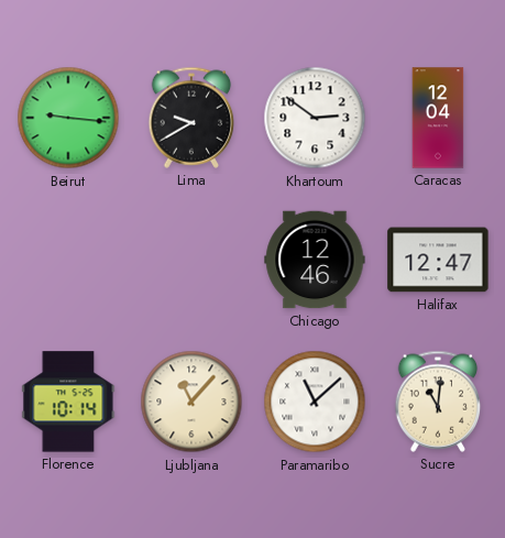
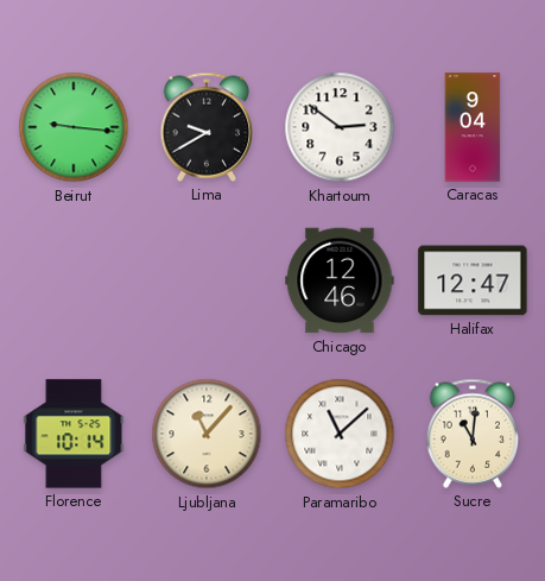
Caracas: 12:04 -> 9:04
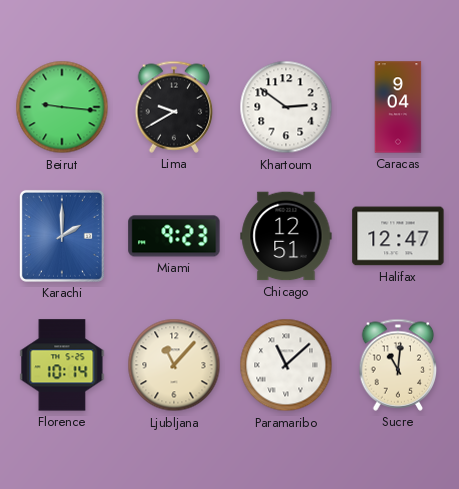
Karachi: none -> 2:00
Miami: none -> 9:23
Chicago: 12:46 -> 12:51
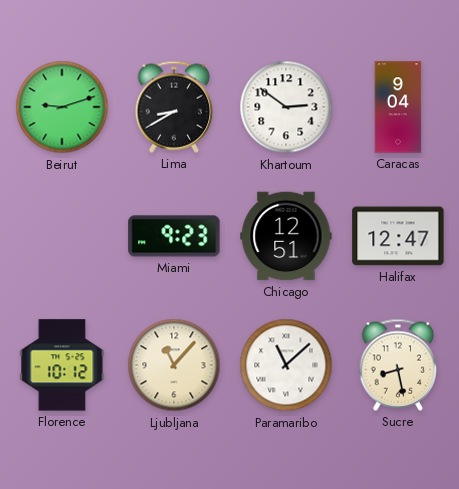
Beirut: 9:16 -> 9:12
Lima: 9:40 -> 8:40
Karachi: 2:00 -> none
Florence: 10:14 -> 10:12
Sucre: 11:01 -> 8:28
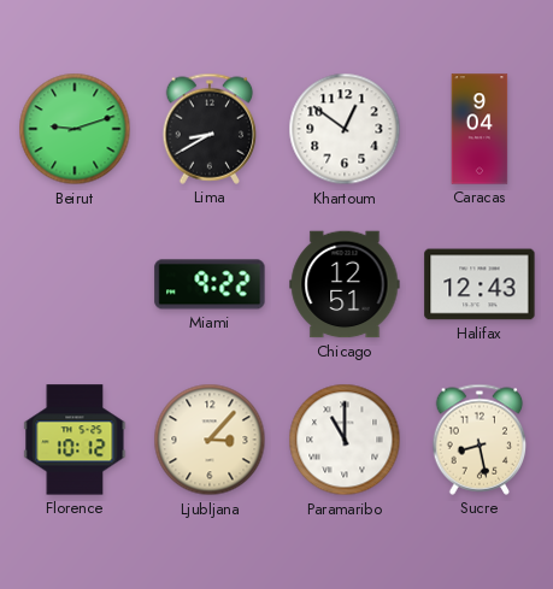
Khartoum: 2:51 -> 12:51
Miami: 9:23 -> 9:22
Halifax: 12:47 -> 12:43
Ljubljana: 11:07 -> 3:07
Paramaribo: 11:08 -> 11:00
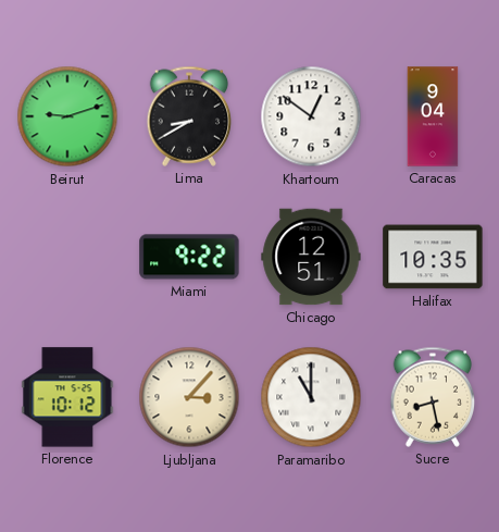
Halifax: 12:43 -> 10:35
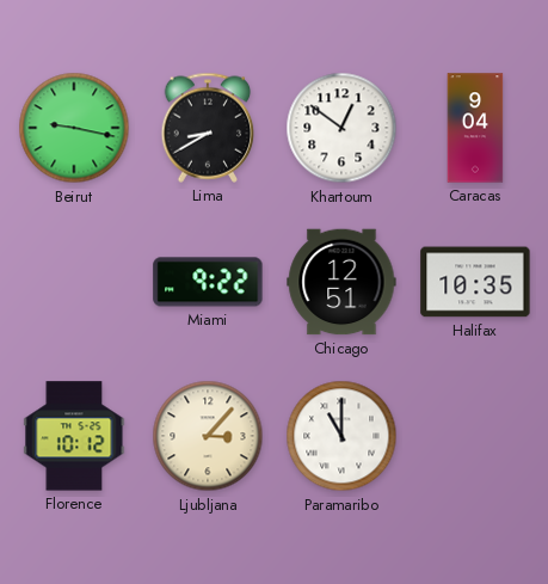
Beirut: 9:12 -> 9:17
Sucre: 8:28 -> none
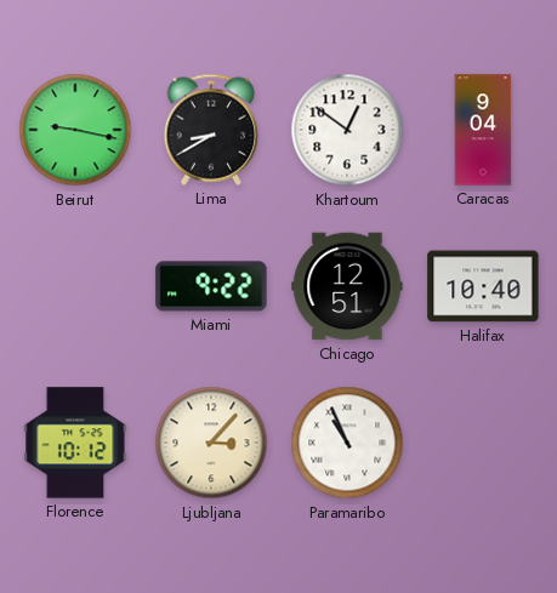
Halifax: 10:35 -> 10:40
Paramaribo: 11:00 -> 10:56
